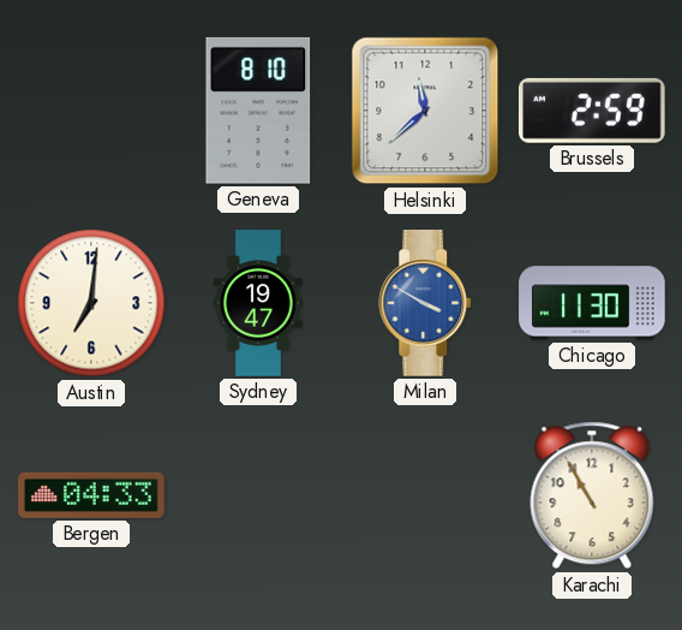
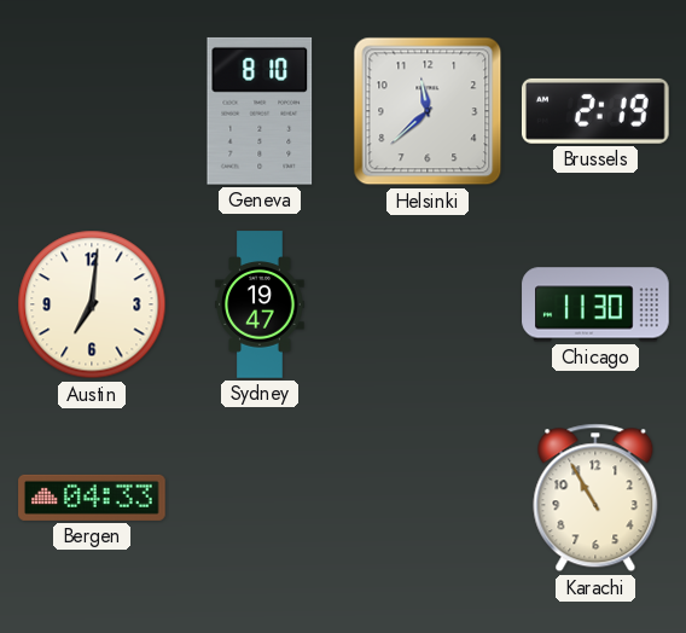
Brussels: 2:59 -> 2:19
Milan: 3:50 -> none
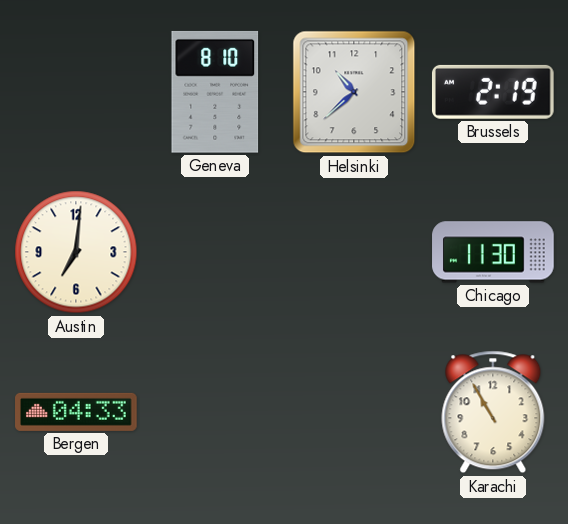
Helsinki: 11:38 -> 10:38
Sydney: 19:47 -> none
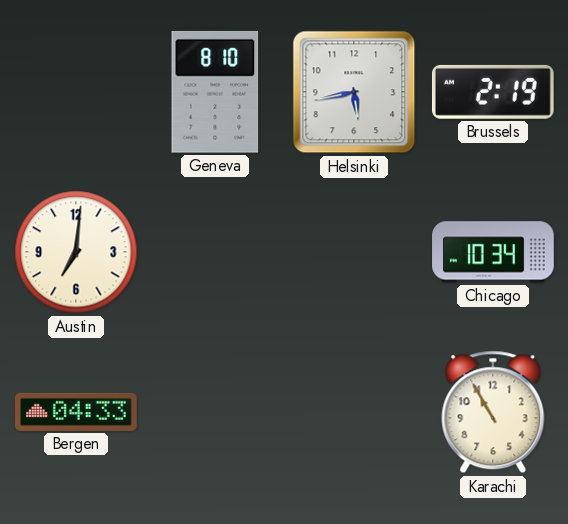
Helsinki: 10:38 -> 5:43
Chicago: 11:30 -> 10:34
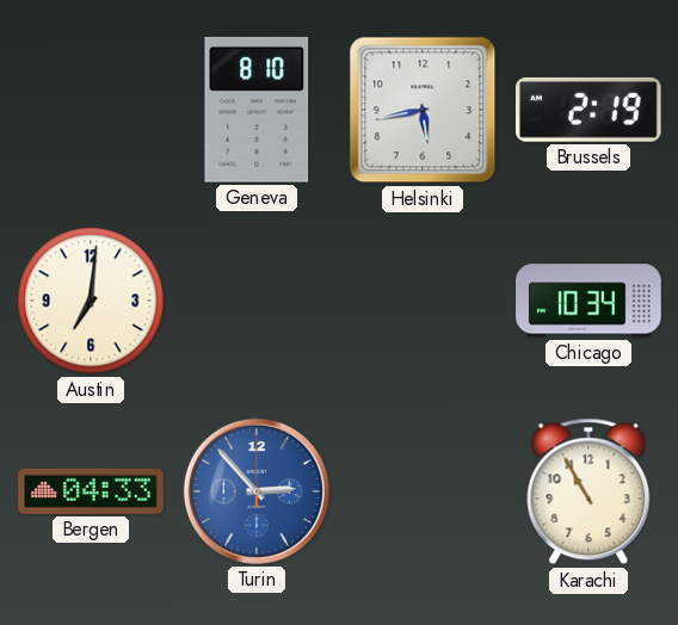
Turin: none -> 2:53
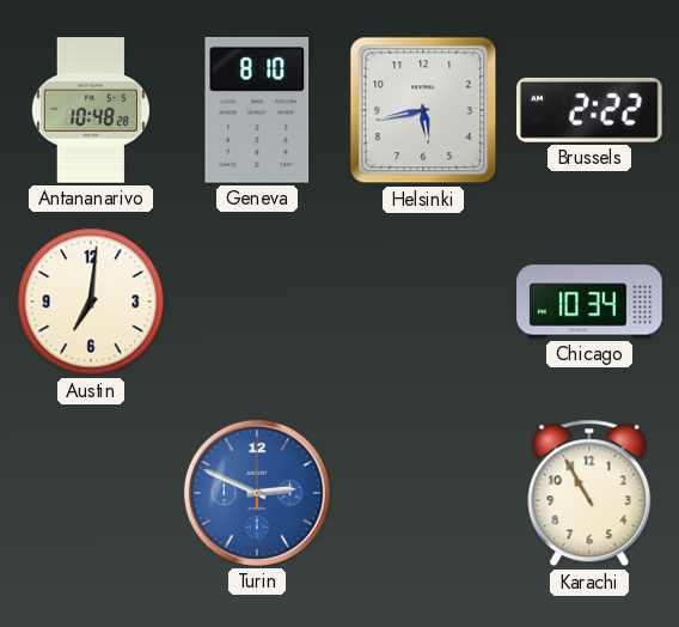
Antananarivo: none -> 10:48
Brussels: 2:19 -> 2:22
Bergen: 04:33 -> none
Turin: 2:53 -> 2:49
